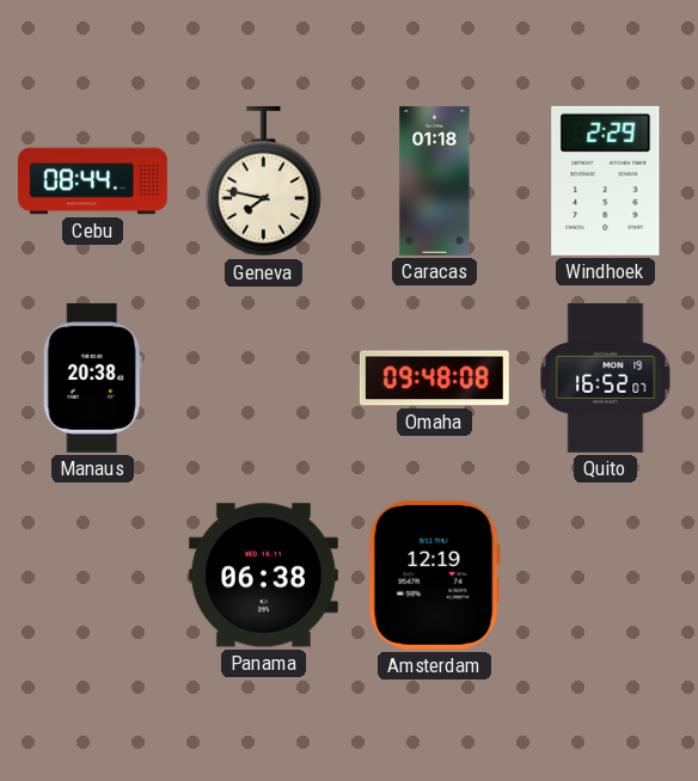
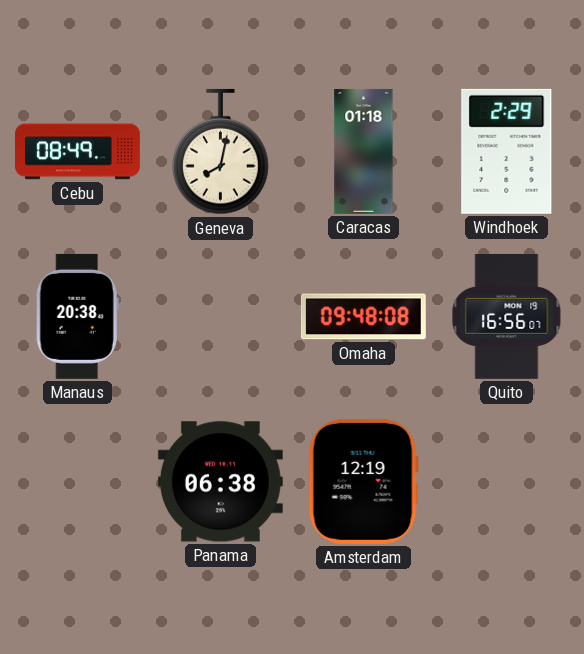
Cebu: 08:44 -> 08:49
Geneva: 7:47 -> 8:02
Quito: 16:52 -> 16:56
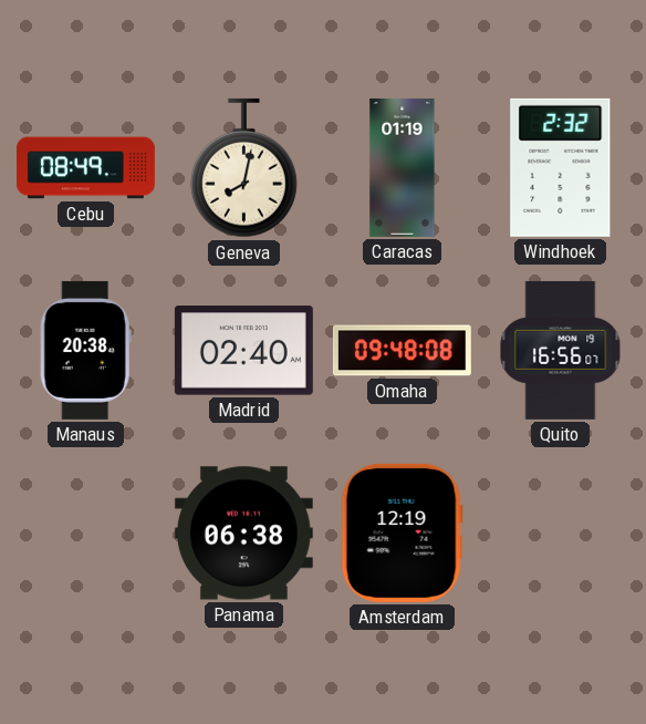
Caracas: 01:18 -> 01:19
Windhoek: 2:29 -> 2:32
Madrid: none -> 02:40
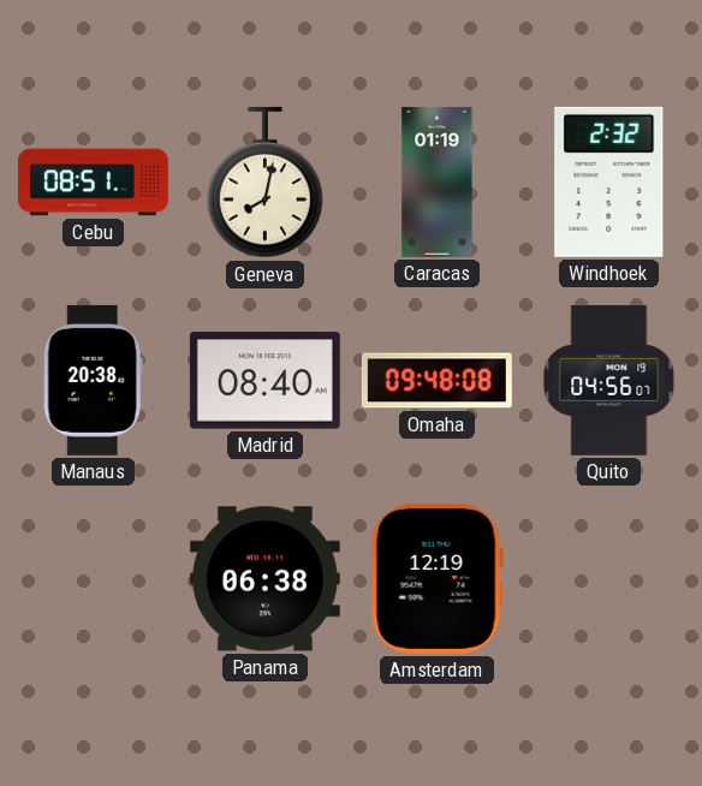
Cebu: 08:49 -> 08:51
Madrid: 02:40 -> 08:40
Quito: 16:56 -> 04:56
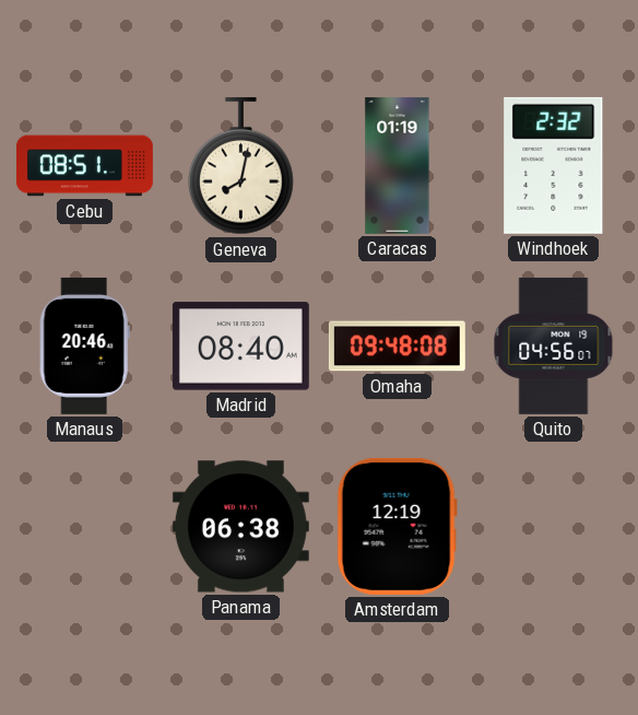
Manaus: 20:38 -> 20:46
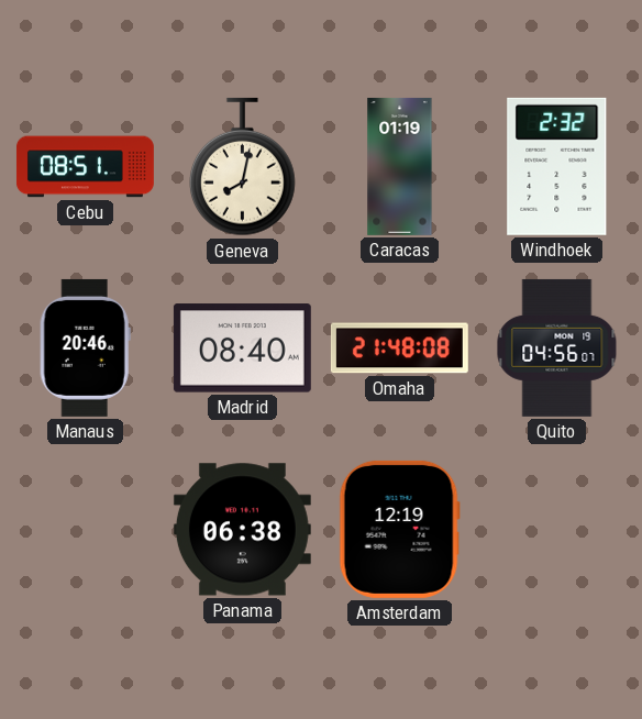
Omaha: 09:48 -> 21:48
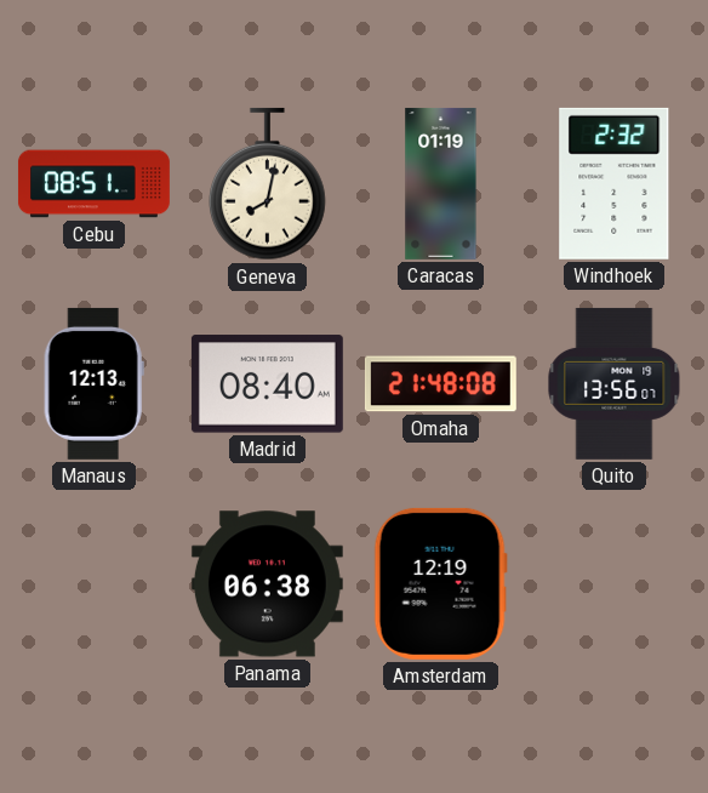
Manaus: 20:46 -> 12:13
Quito: 04:56 -> 13:56
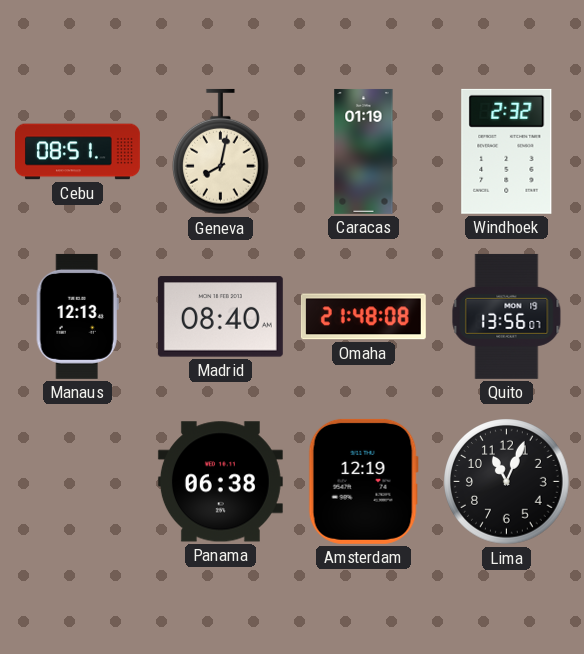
Lima: none -> 11:04
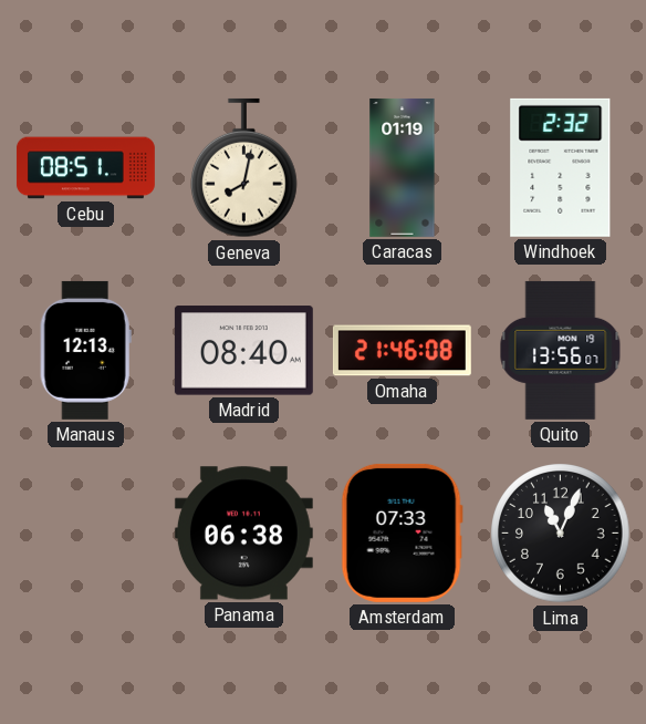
Omaha: 21:48 -> 21:46
Amsterdam: 12:19 -> 07:33
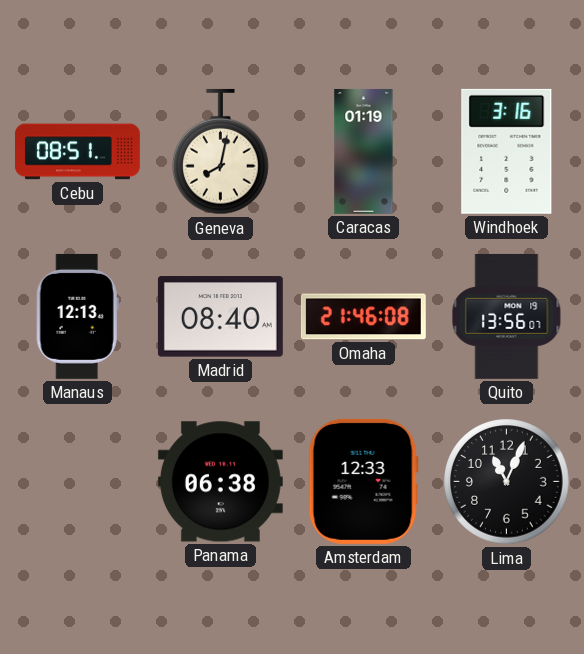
Windhoek: 2:32 -> 3:16
Amsterdam: 07:33 -> 12:33
